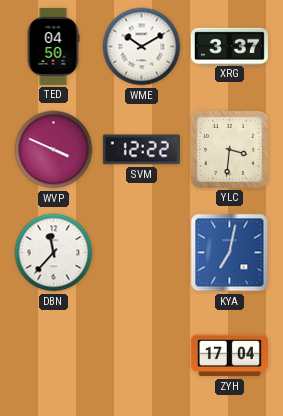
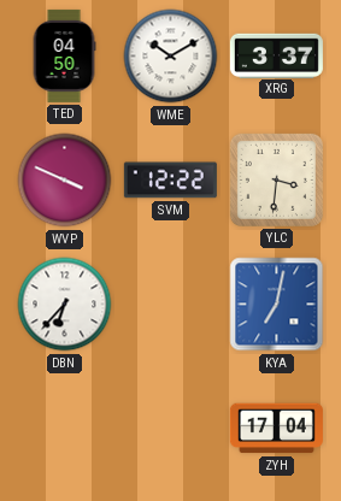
DBN: 11:37 -> 6:37
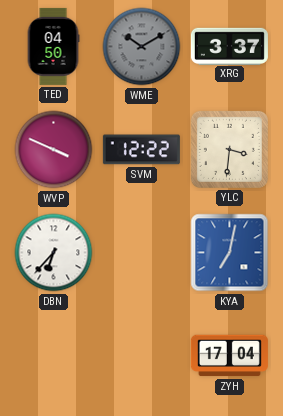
WME dial: white -> grey
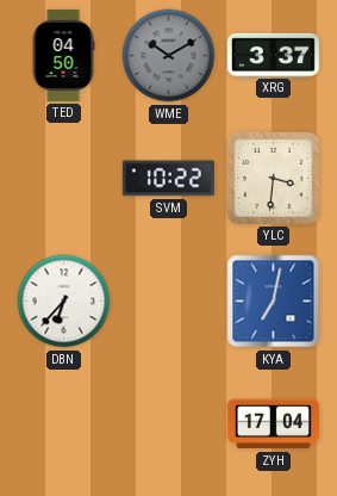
WVP: 3:49 -> none
SVM: 12:22 -> 10:22
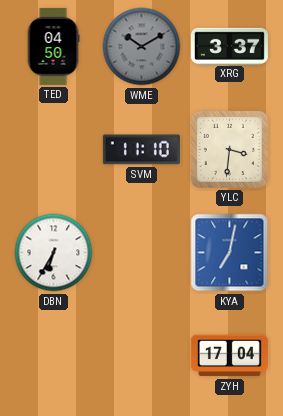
SVM: 10:22 -> 11:10
DBN: 6:37 -> 6:35
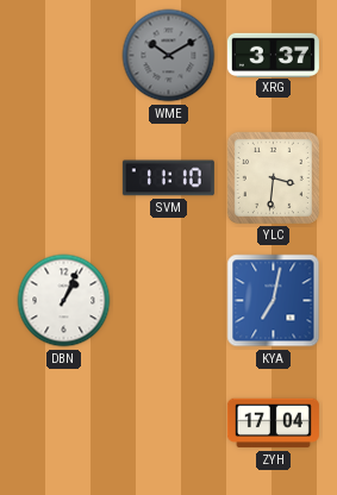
TED: 04:50 -> none
DBN: 6:35 -> 1:04
